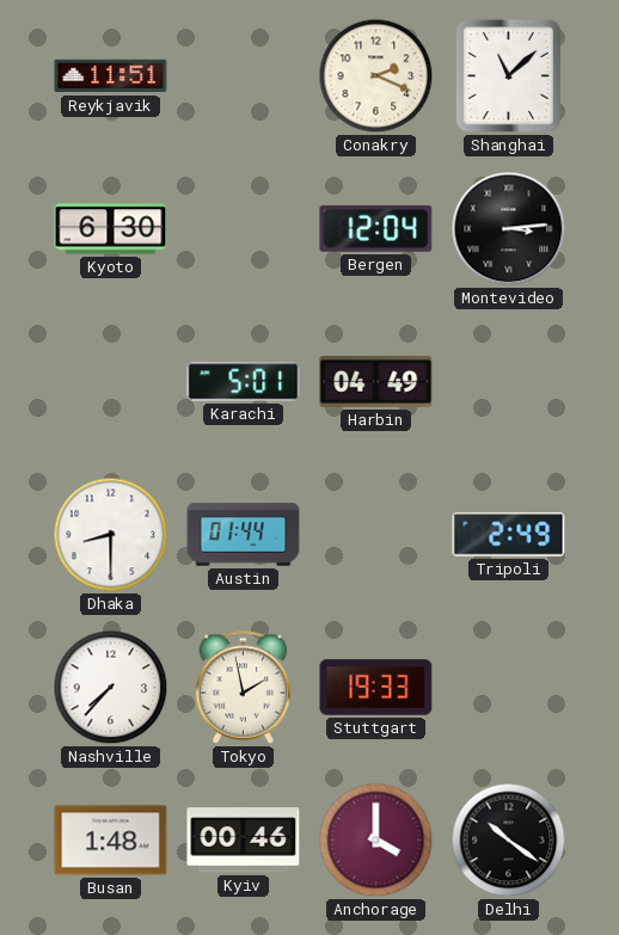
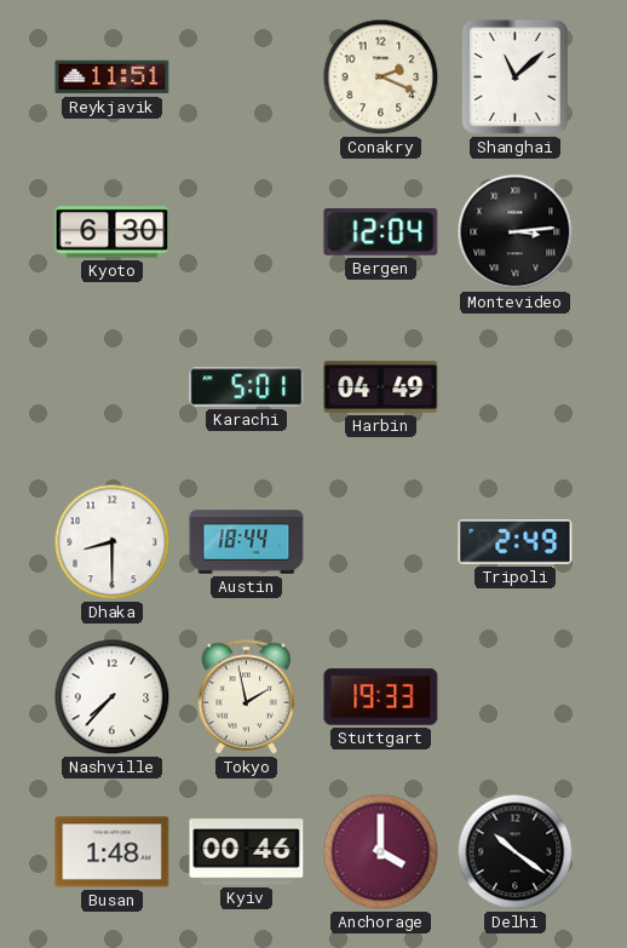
Austin: 01:44 -> 18:44
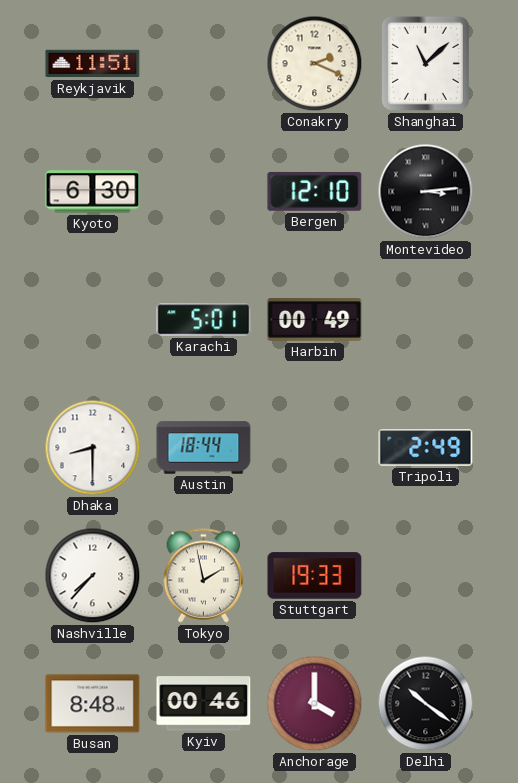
Bergen: 12:04 -> 12:10
Harbin: 04:49 -> 00:49
Busan: 1:48 -> 8:48
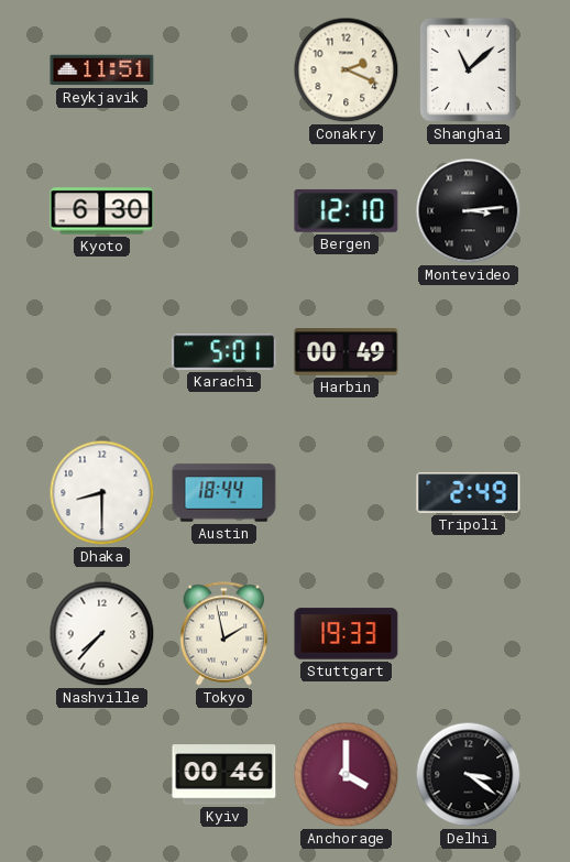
Busan: 8:48 -> none
Delhi: 10:21 -> 3:21
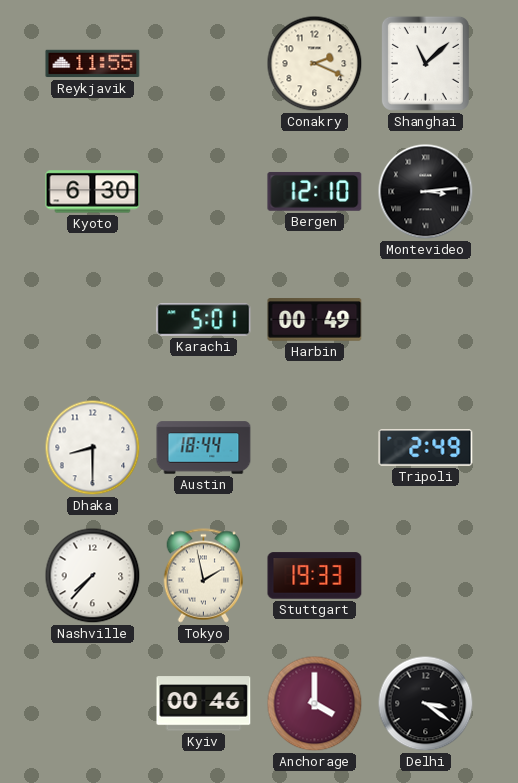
Reykjavik: 11:51 -> 11:55
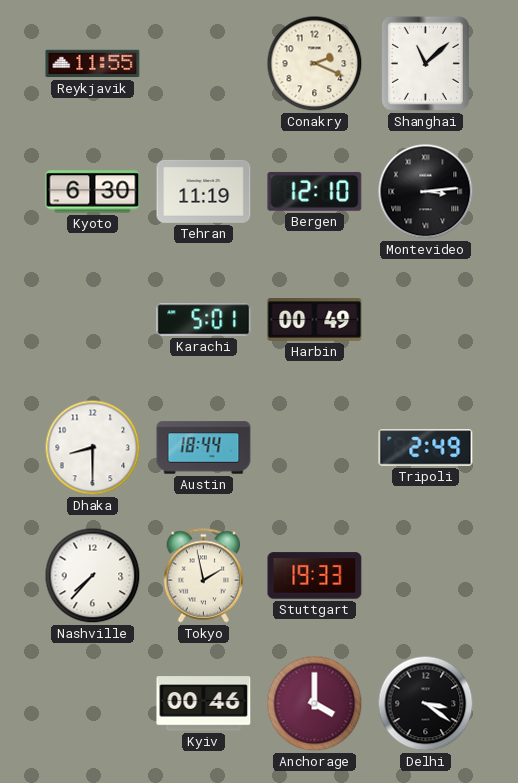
Tehran: none -> 11:19
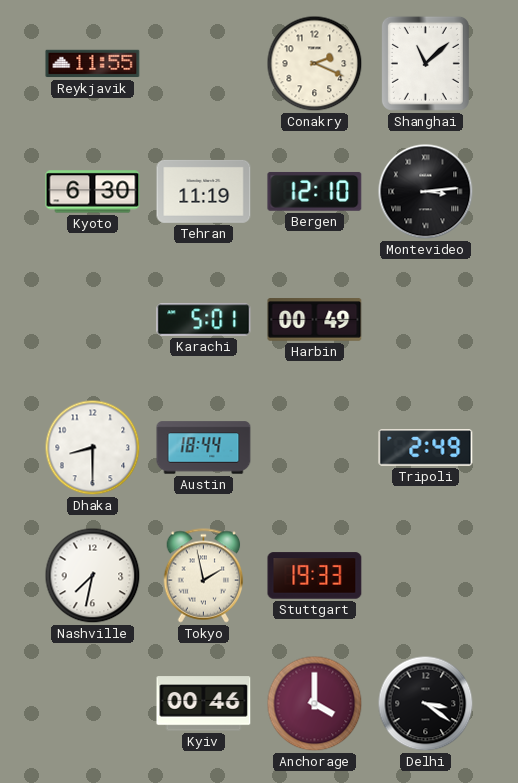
Nashville: 7:37 -> 7:32
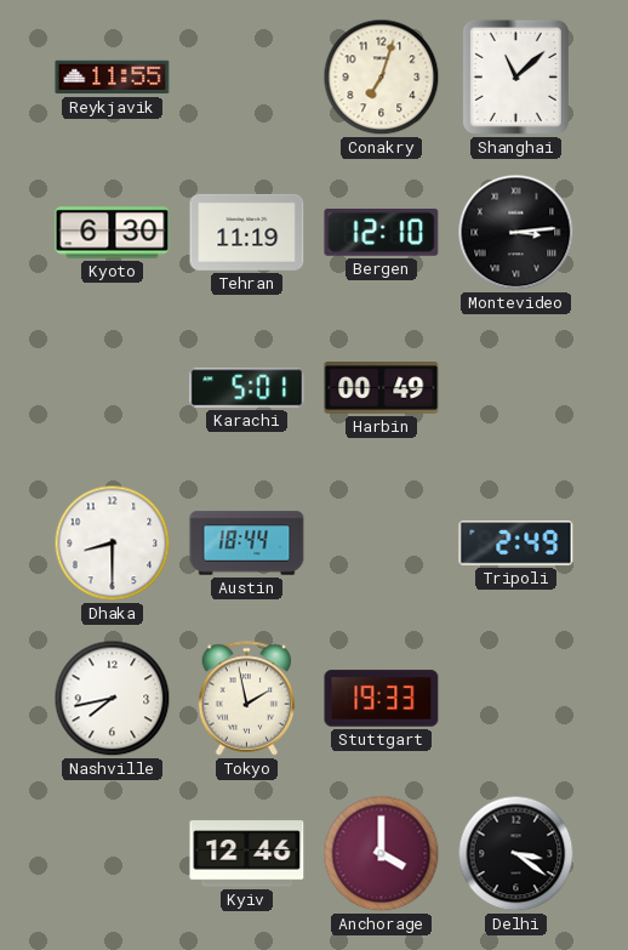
Conakry: 2:19 -> 7:03
Nashville: 7:32 -> 7:43
Kyiv: 00:46 -> 12:46
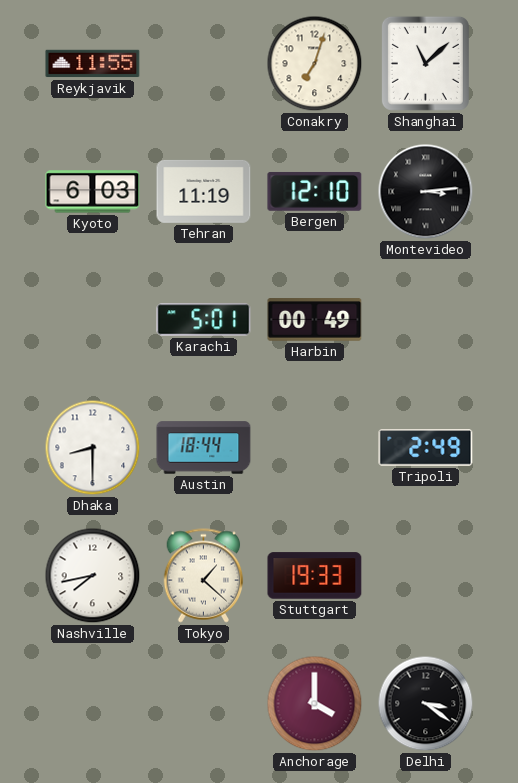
Kyoto: 6:30 -> 6:03
Tokyo: 1:58 -> 1:22
Kyiv: 12:46 -> none
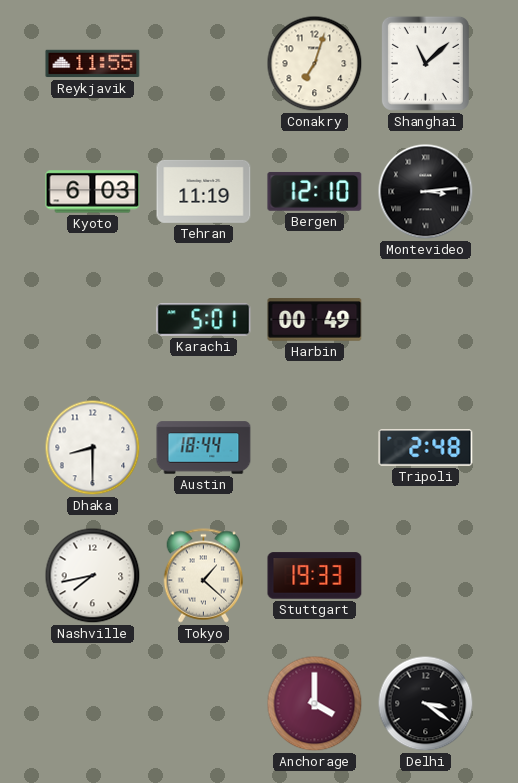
Tripoli: 2:49 -> 2:48
